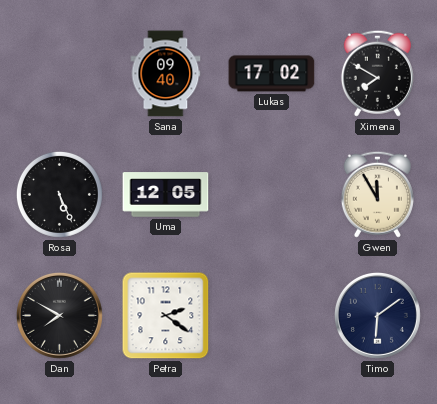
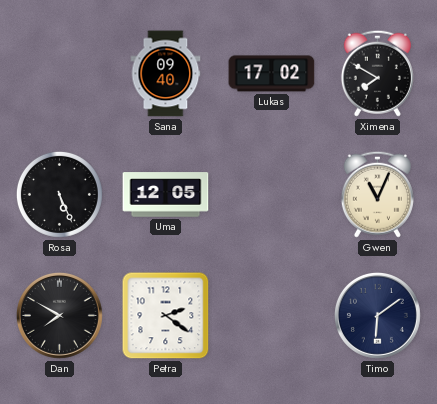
Gwen: 11:55 -> 11:04
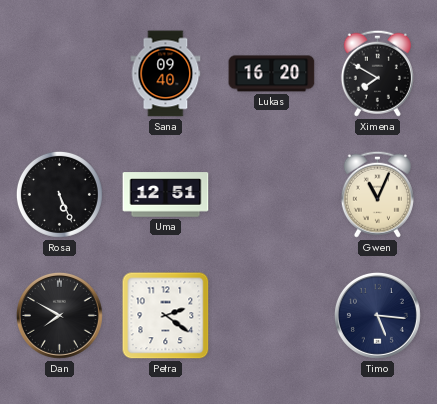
Lukas: 17:02 -> 16:20
Uma: 12:05 -> 12:51
Timo: 6:09 -> 5:16
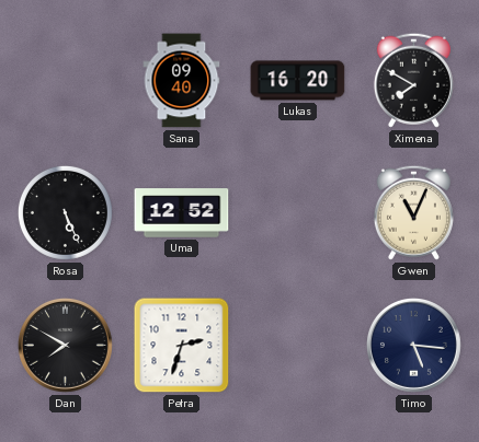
Uma: 12:51 -> 12:52
Petra: 2:21 -> 2:33
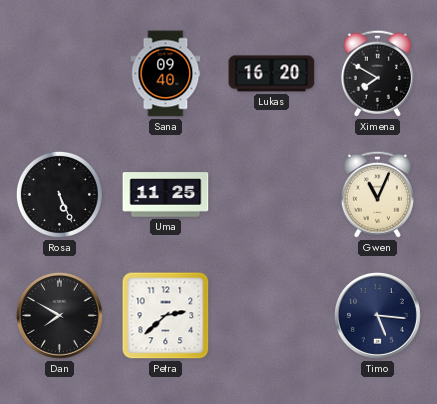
Uma: 12:52 -> 11:25
Petra: 2:33 -> 2:38
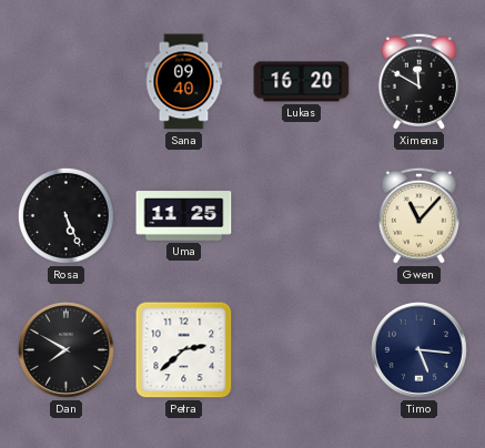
Ximena: 7:50 -> 11:50
Gwen: 11:04 -> 11:07
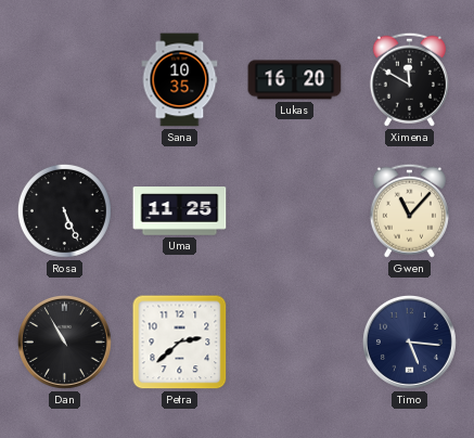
Sana: 09:40 -> 10:35
Dan: 7:50 -> 10:55
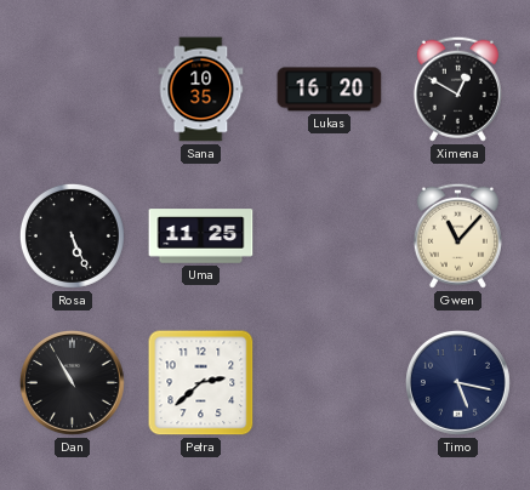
Ximena: 11:50 -> 12:50
Timo: 5:16 -> 5:17
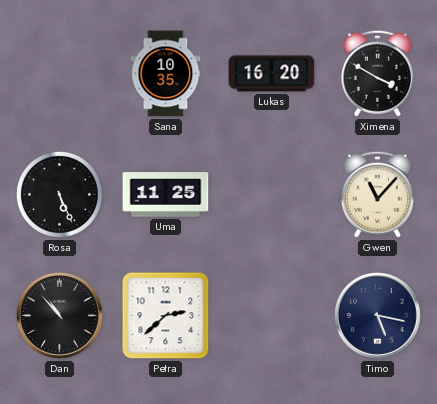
Ximena: 12:50 -> 3:50
Dan: 10:55 -> 10:53
